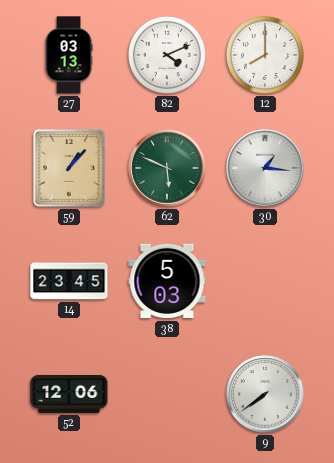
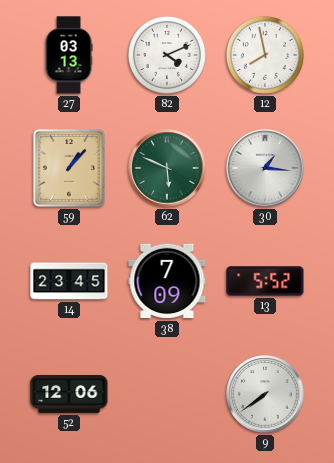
12: 8:00 -> 7:58
38: 5:03 -> 7:09
13: none -> 5:52
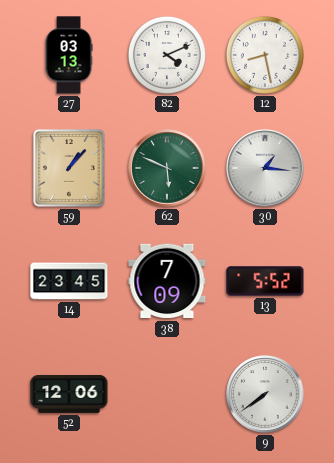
12: 7:58 -> 8:28
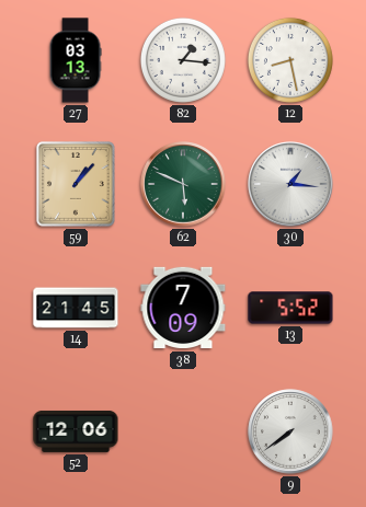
82: 4:11 -> 1:16
14: 23:45 -> 21:45
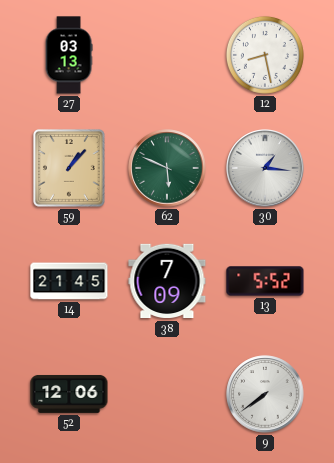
82: 1:16 -> none
